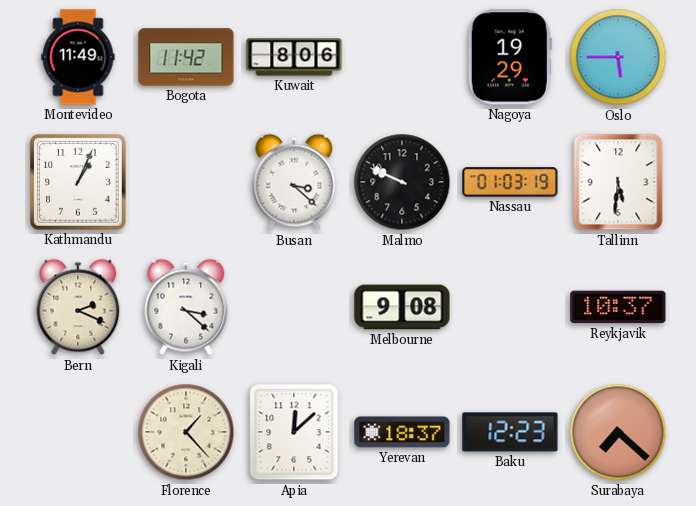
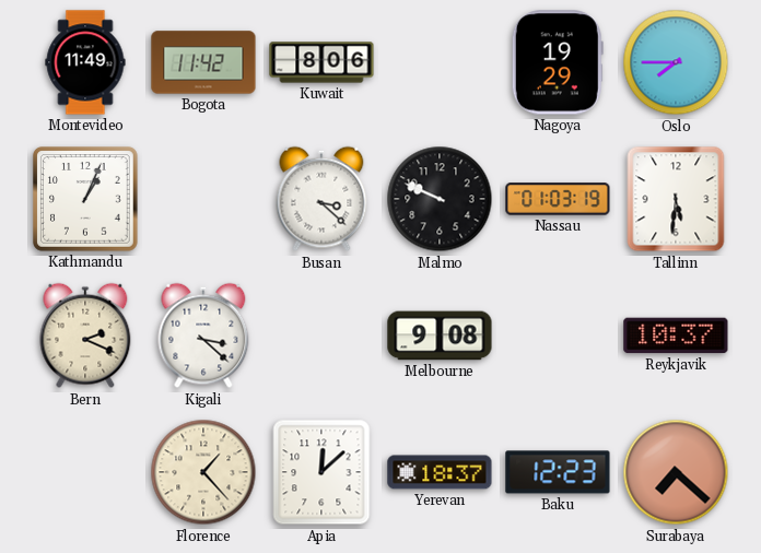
Oslo: 5:45 -> 7:45
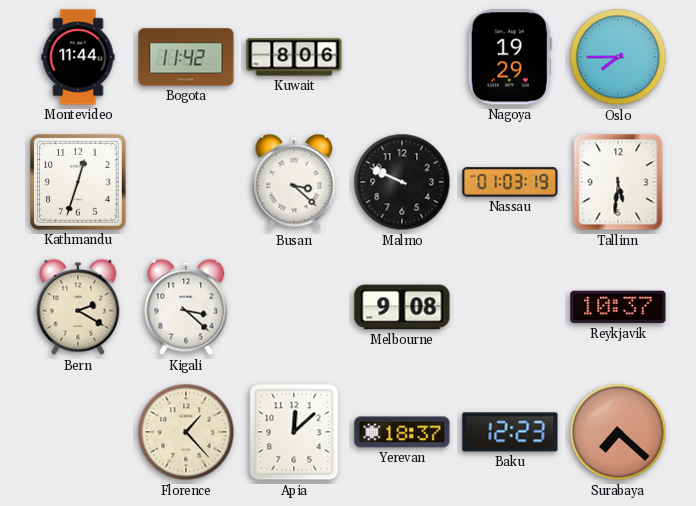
Montevideo: 11:49 -> 11:44
Kathmandu: 1:04 -> 12:33
Bern: 2:19 -> 2:20
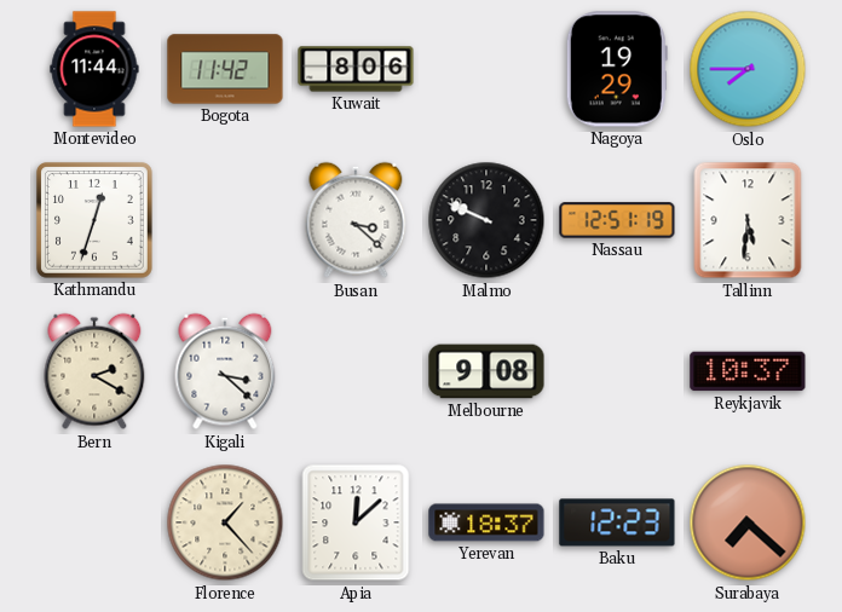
Nassau: 01:03 -> 12:51
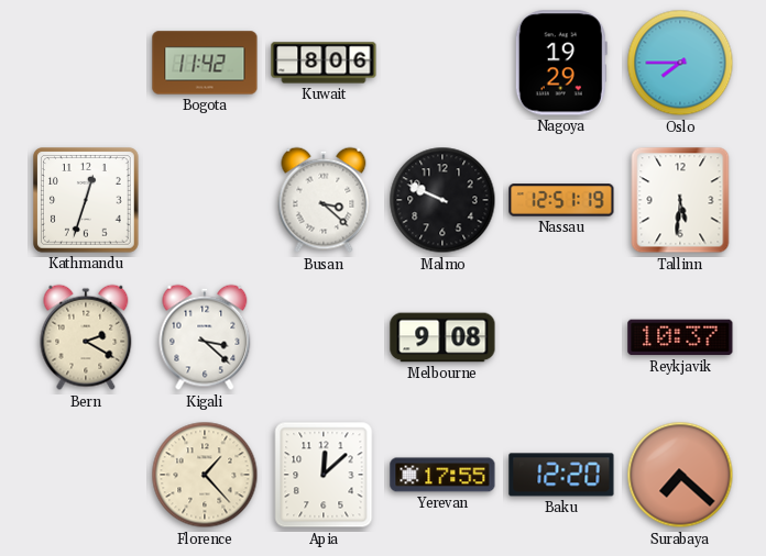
Montevideo: 11:44 -> none
Yerevan: 18:37 -> 17:55
Baku: 12:23 -> 12:20
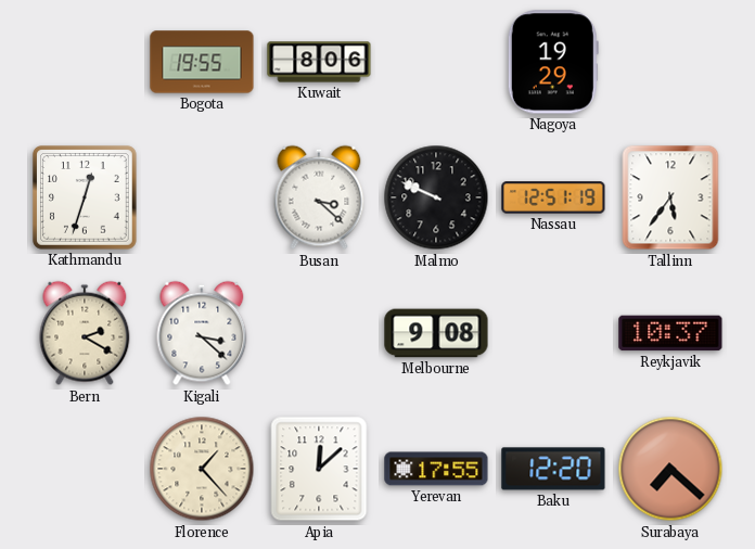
Bogota: 11:42 -> 19:55
Oslo: 7:45 -> none
Tallinn: 5:31 -> 5:36
